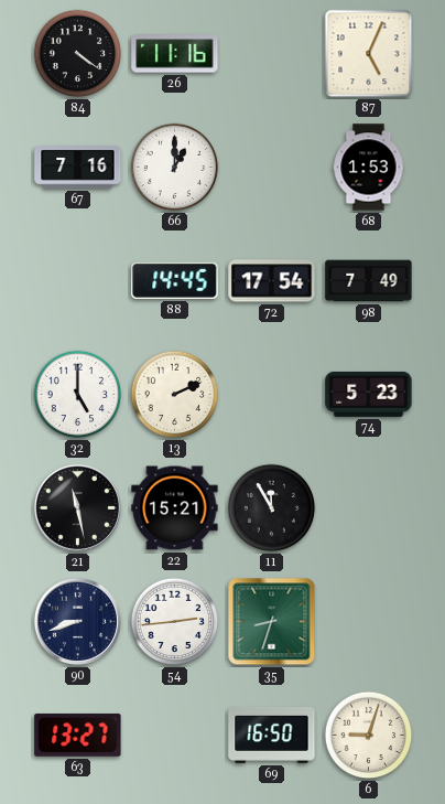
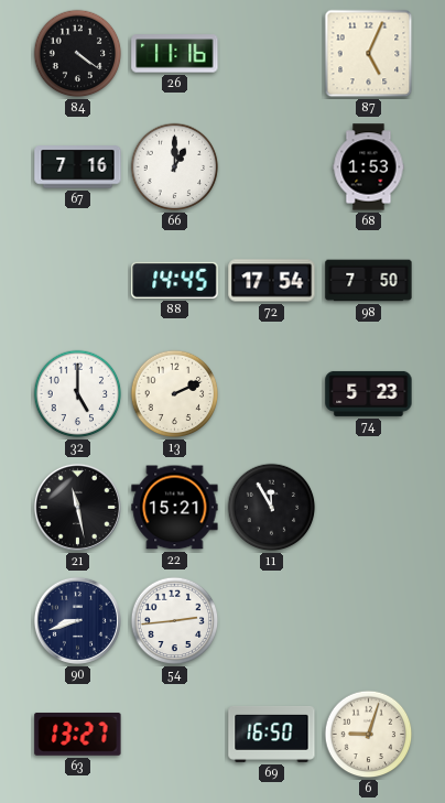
98: 7:49 -> 7:50
35: 8:33 -> none
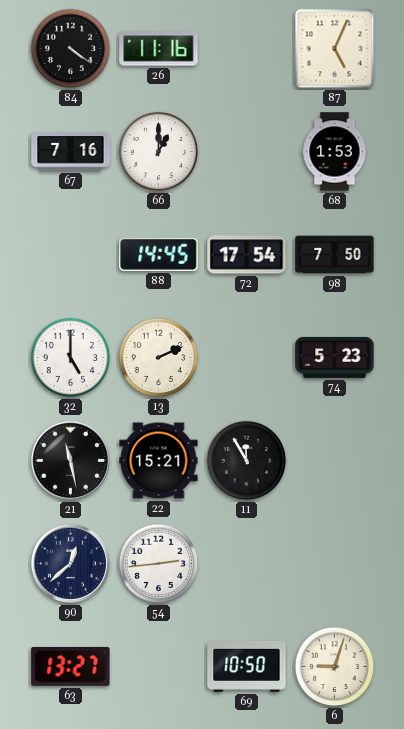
90: 8:42 -> 12:38
69: 16:50 -> 10:50
